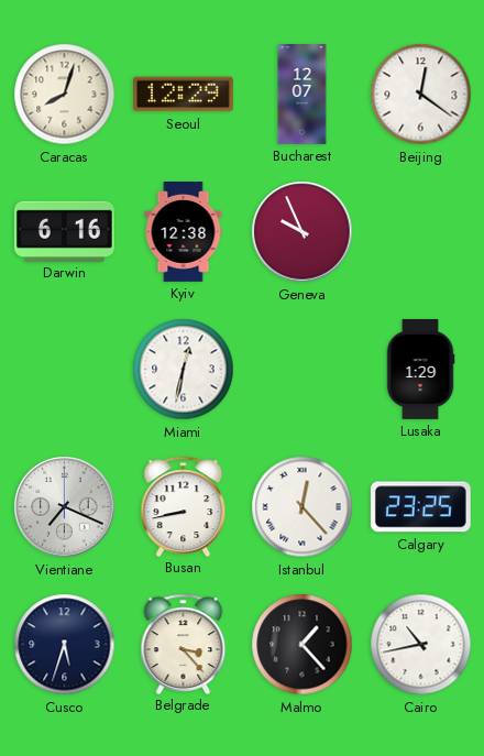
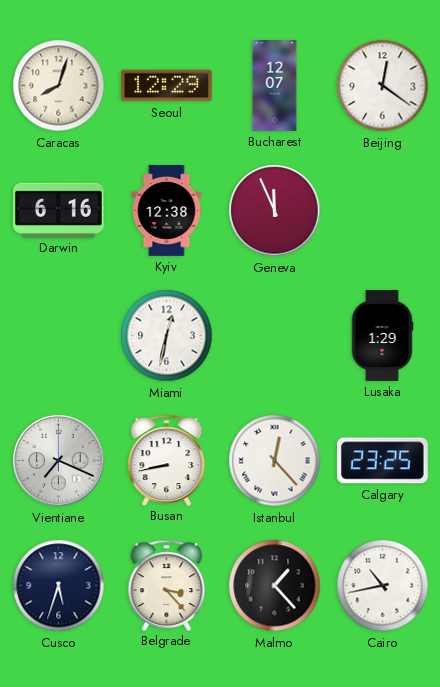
Geneva: 9:56 -> 11:56
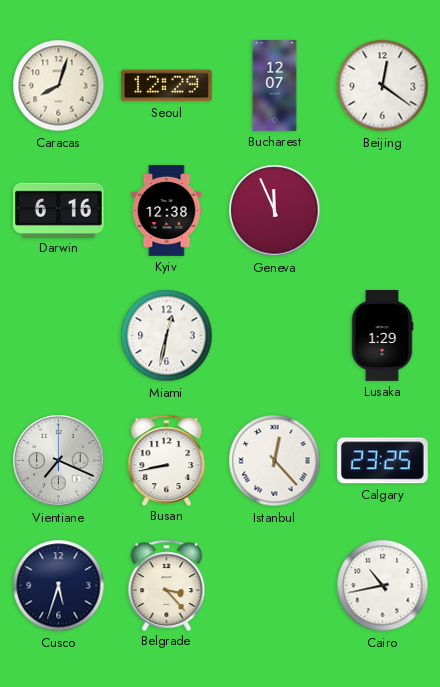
Malmo: 1:23 -> none
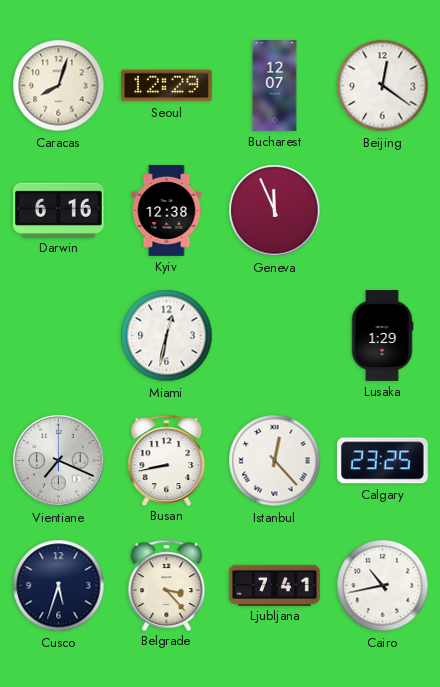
Ljubljana: none -> 7:41
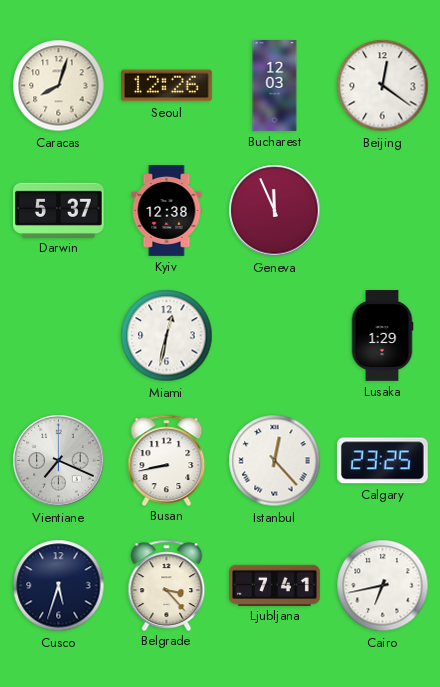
Seoul: 12:29 -> 12:26
Bucharest: 12:07 -> 12:03
Darwin: 6:16 -> 5:37
Cairo: 10:43 -> 6:43
